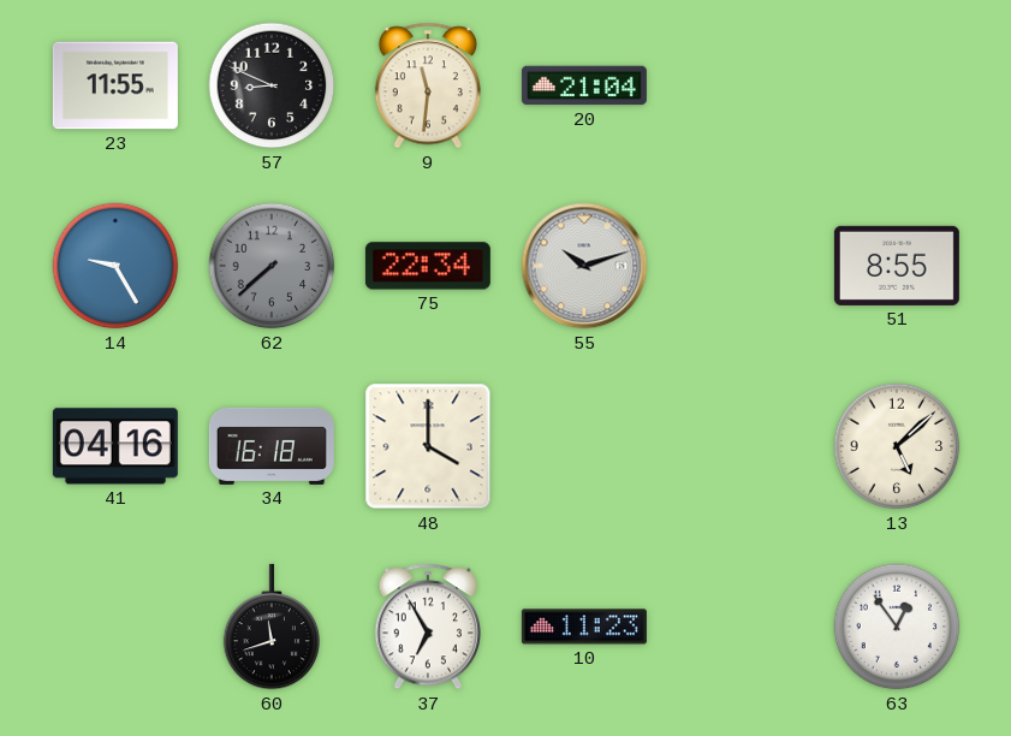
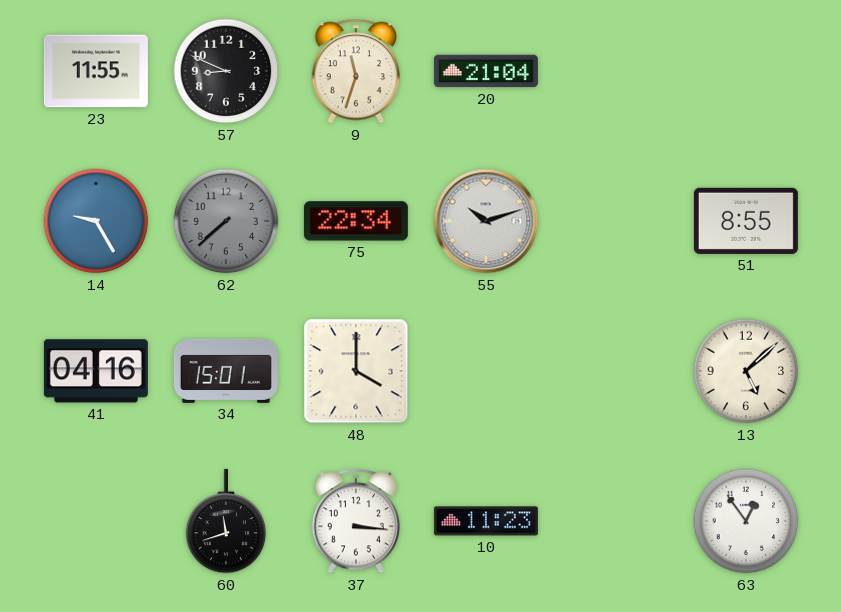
9: 11:31 -> 11:33
34: 16:18 -> 15:01
37: 6:55 -> 3:16
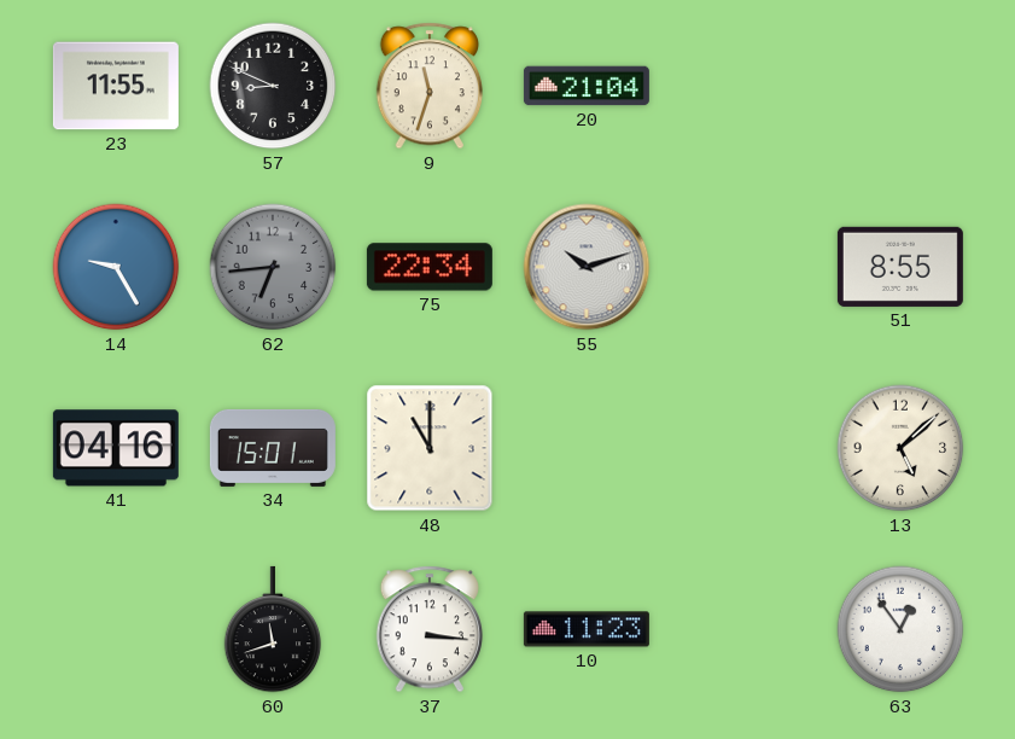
62: 7:38 -> 6:44
48: 4:00 -> 11:00
